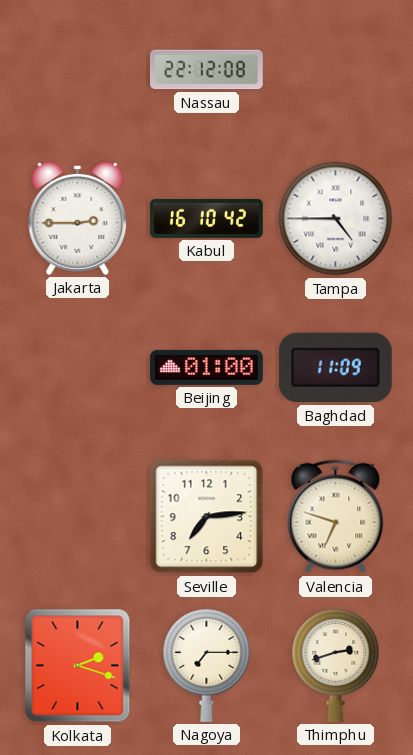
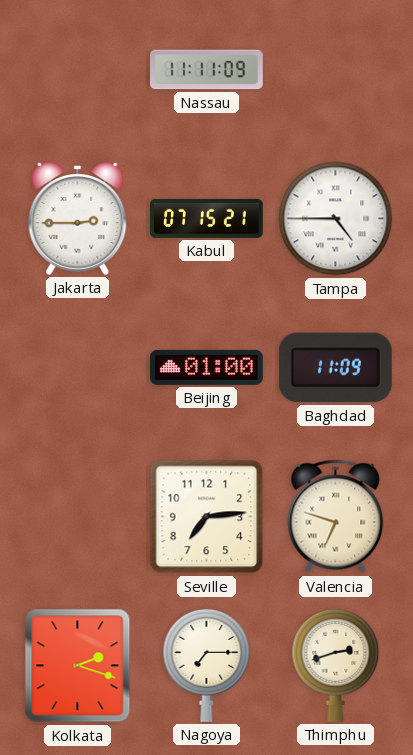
Nassau: 22:12 -> 11:11
Kabul: 16:10 -> 07:15
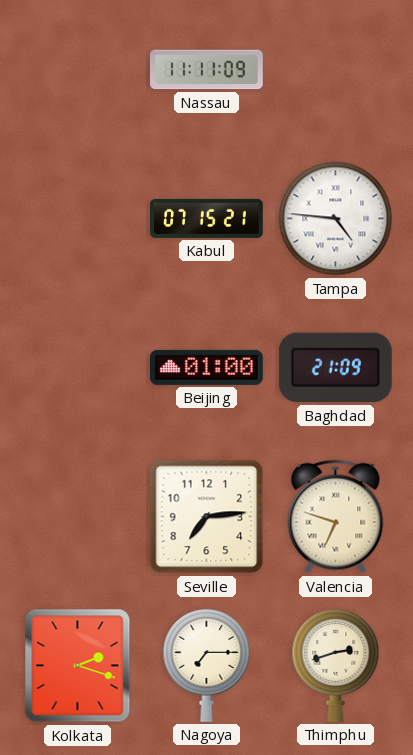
Jakarta: 2:45 -> none
Tampa: 4:45 -> 4:46
Baghdad: 11:09 -> 21:09
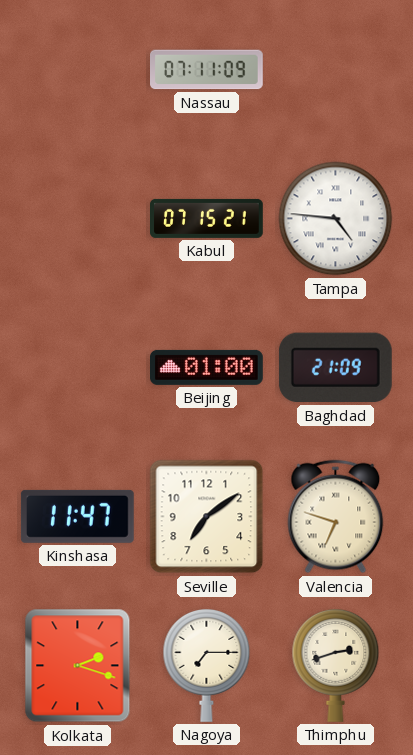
Nassau: 11:11 -> 07:11
Kinshasa: none -> 11:47
Seville: 7:14 -> 7:09
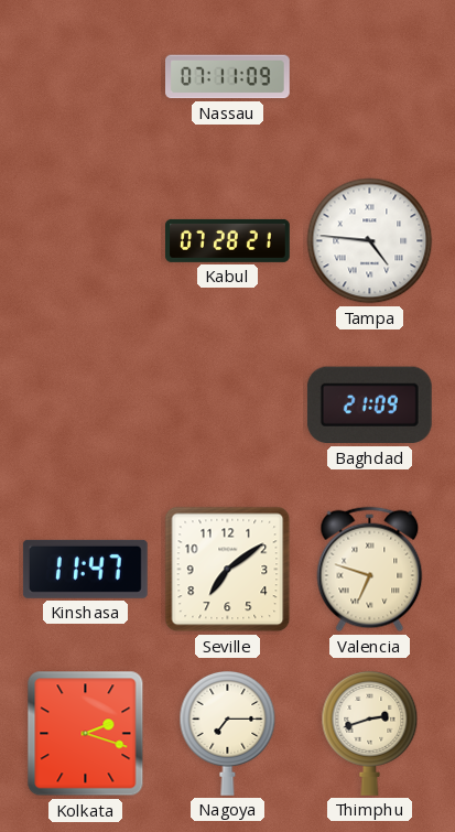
Kabul: 07:15 -> 07:28
Beijing: 01:00 -> none
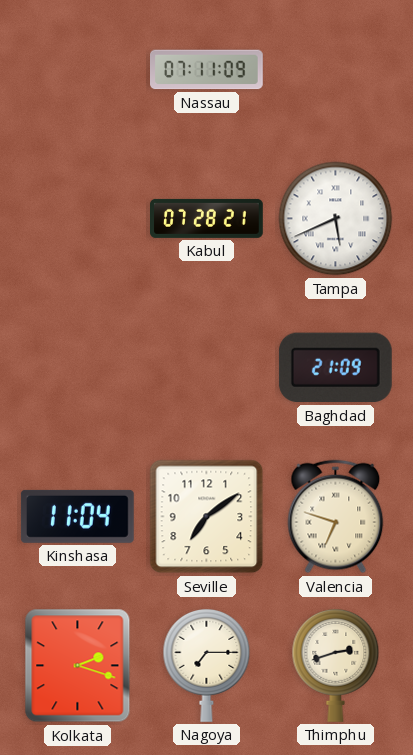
Tampa: 4:46 -> 5:41
Kinshasa: 11:47 -> 11:04
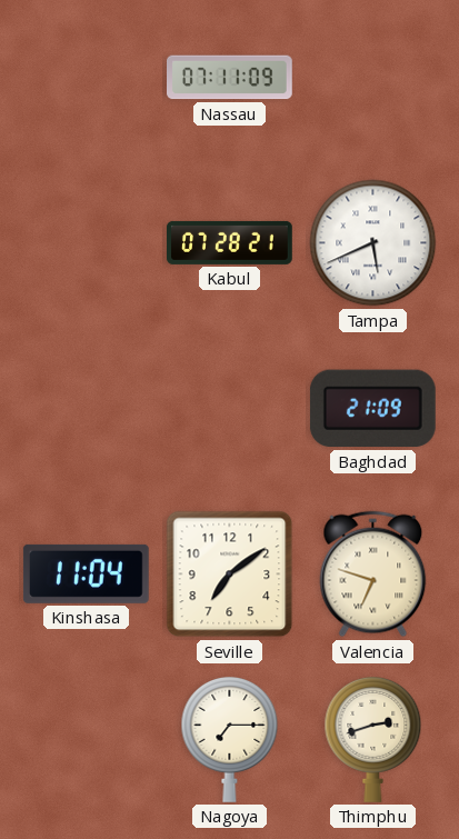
Kolkata: 2:18 -> none
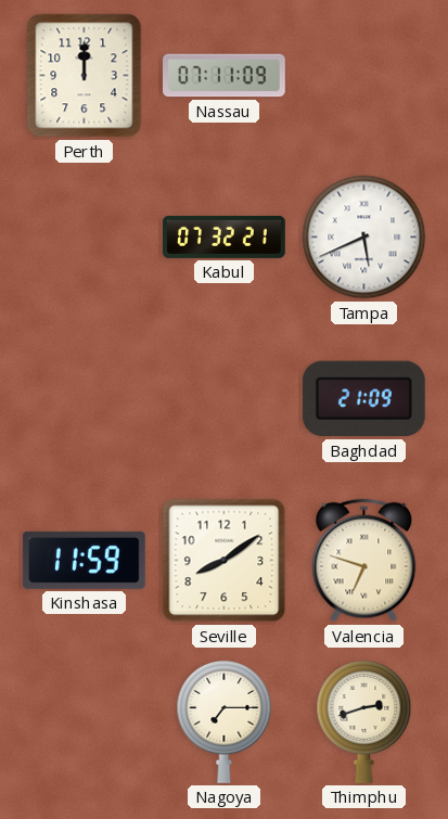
Perth: none -> 12:00
Kabul: 07:28 -> 07:32
Kinshasa: 11:04 -> 11:59
Seville: 7:09 -> 8:09
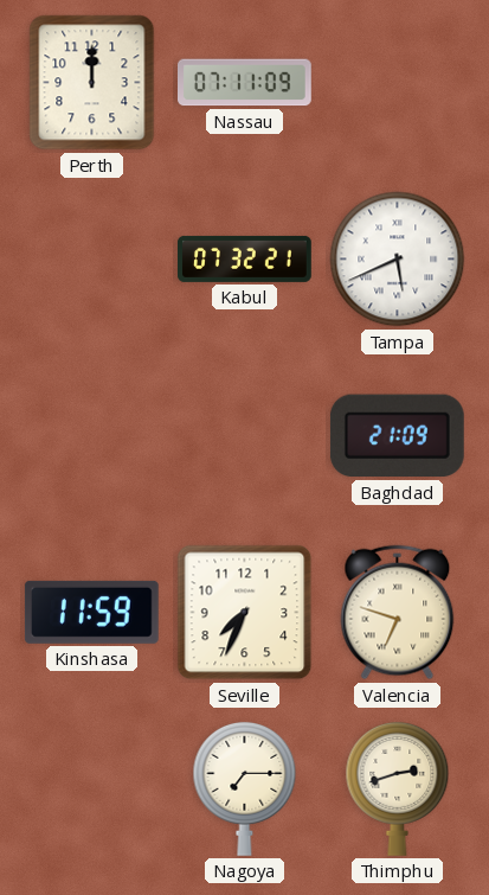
Seville: 8:09 -> 7:34
